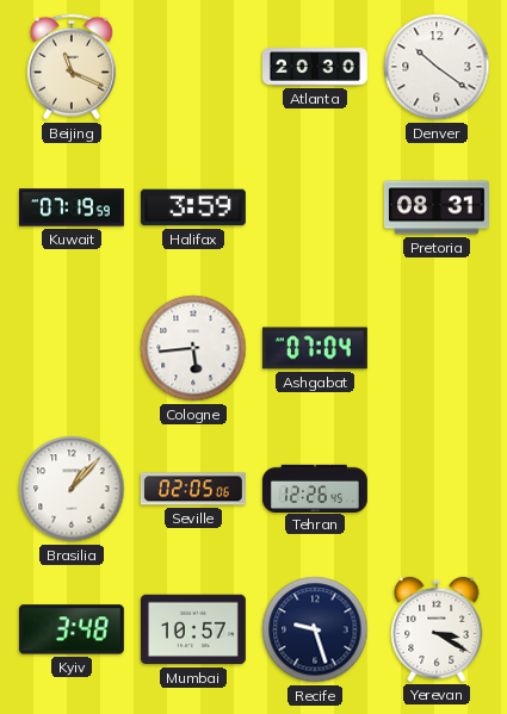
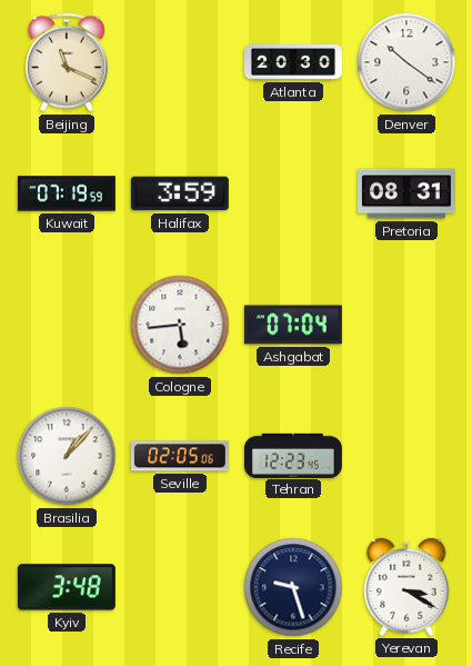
Tehran: 12:26 -> 12:23
Mumbai: 10:57 -> none
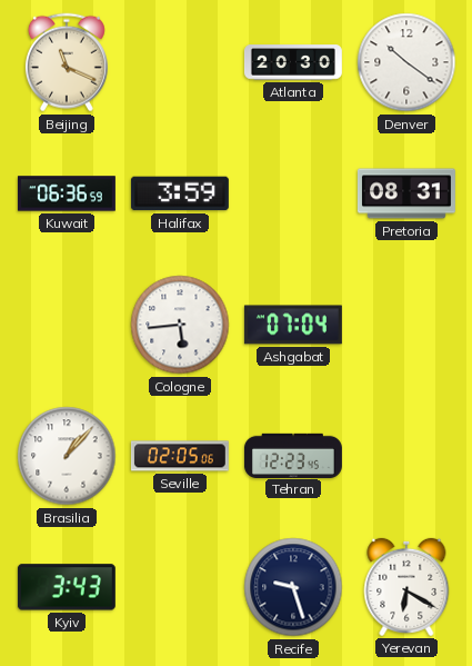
Kuwait: 07:19 -> 06:36
Kyiv: 3:48 -> 3:43
Yerevan: 3:20 -> 6:20
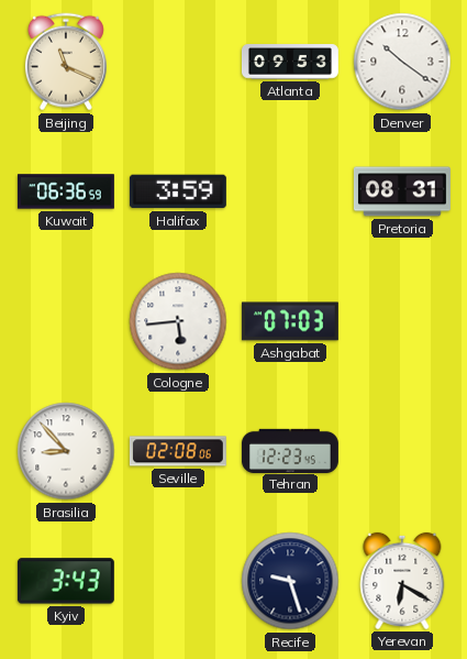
Atlanta: 20:30 -> 09:53
Ashgabat: 07:04 -> 07:03
Brasilia: 1:07 -> 8:53
Seville: 02:05 -> 02:08
